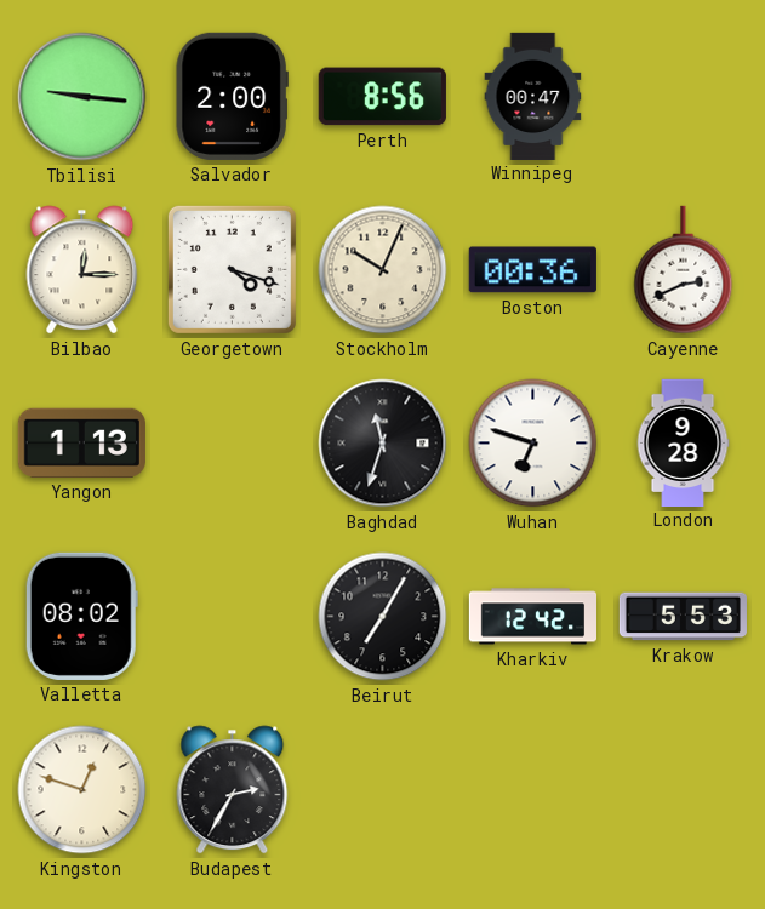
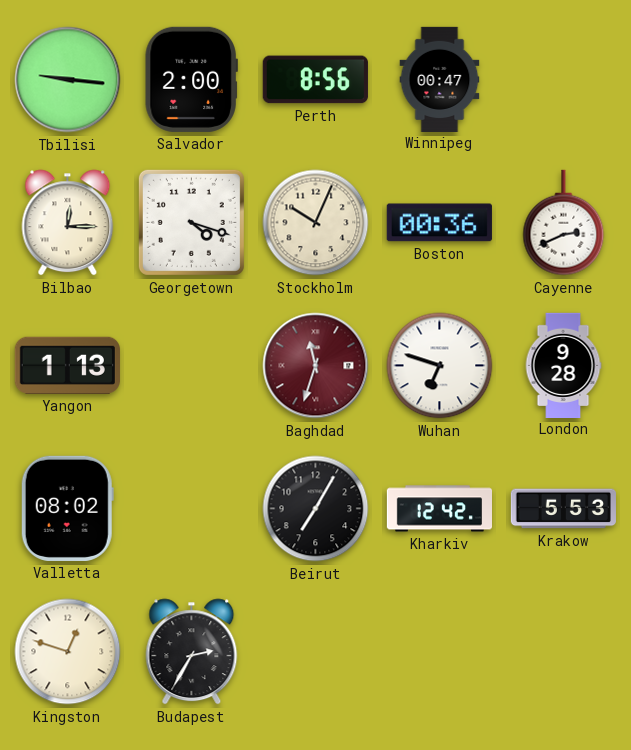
Baghdad dial: black -> burgundy
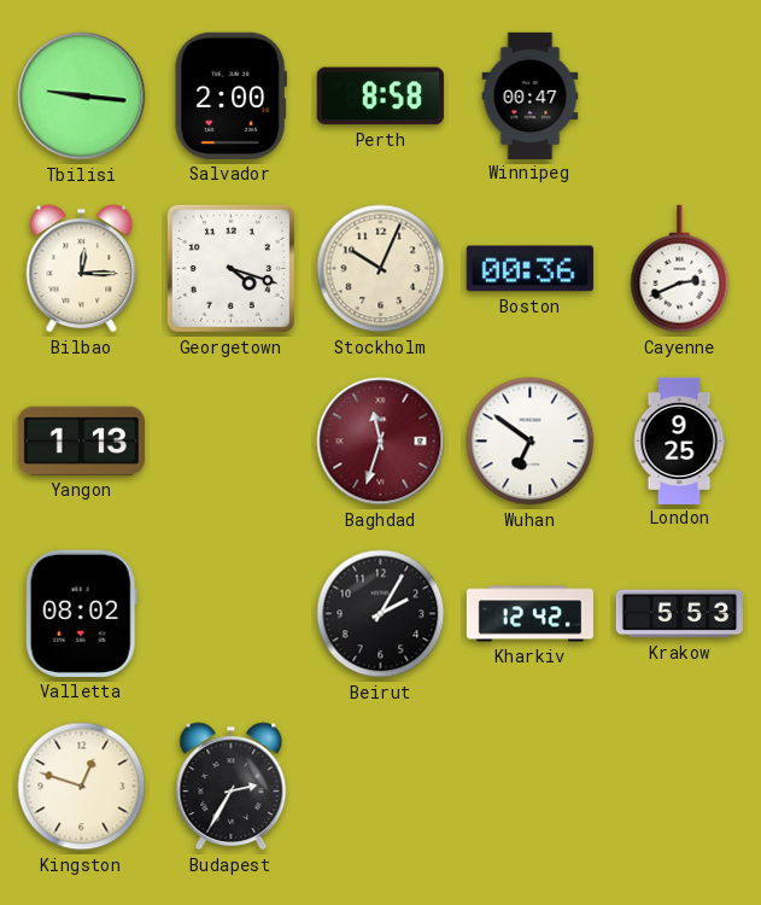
Perth: 8:56 -> 8:58
Wuhan: 6:48 -> 6:51
London: 9:28 -> 9:25
Beirut: 7:05 -> 2:05
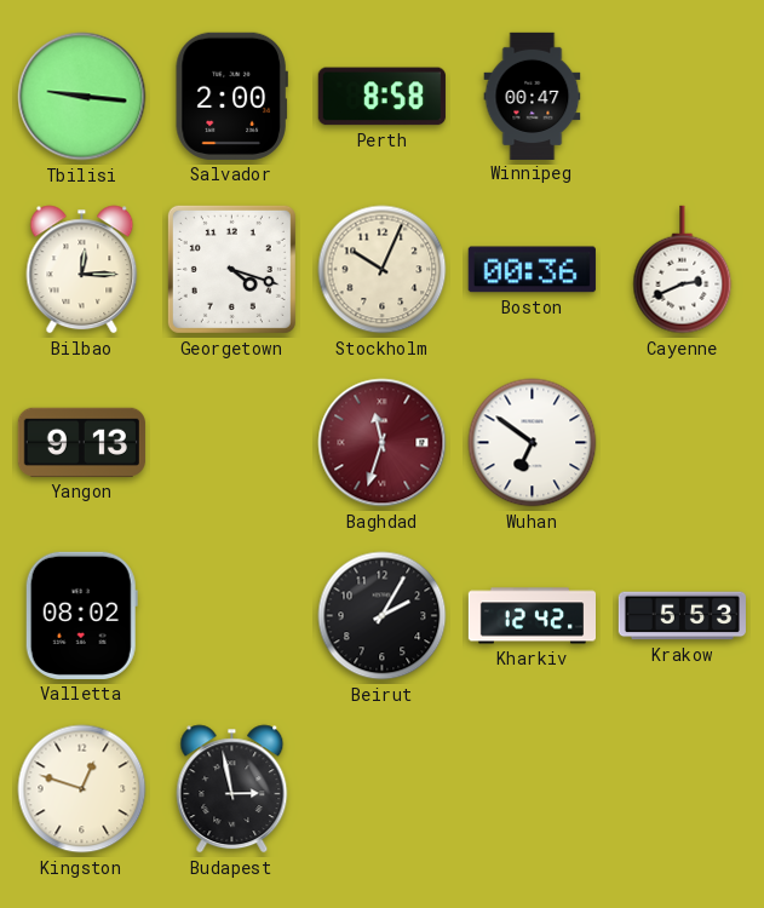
Yangon: 1:13 -> 9:13
London: 9:25 -> none
Budapest: 2:35 -> 2:58
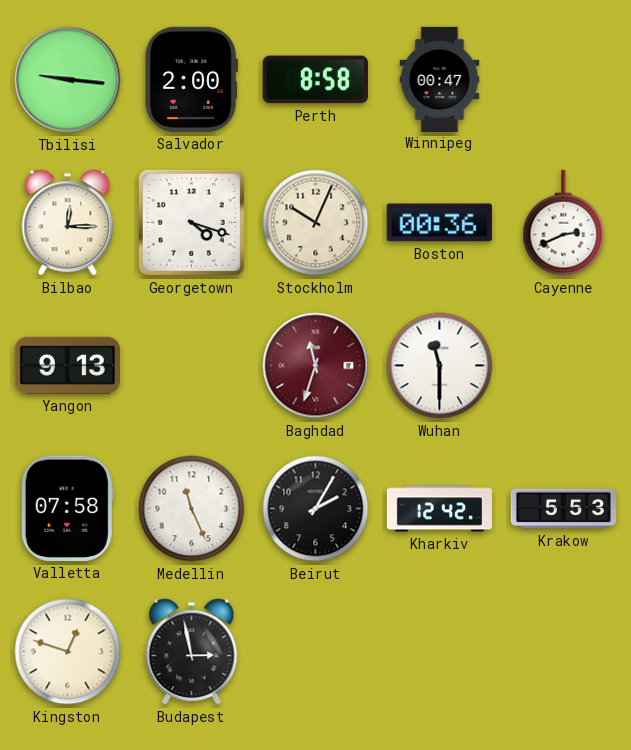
Wuhan: 6:51 -> 11:30
Valletta: 08:02 -> 07:58
Medellin: none -> 11:26
